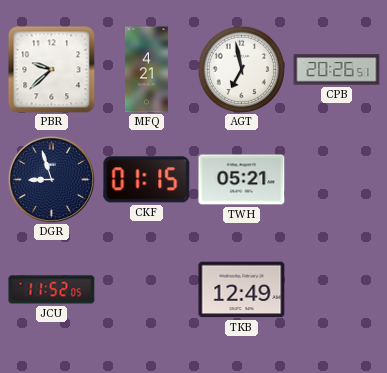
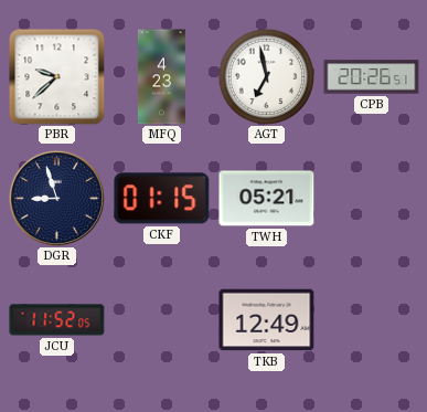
MFQ: 4:21 -> 4:23
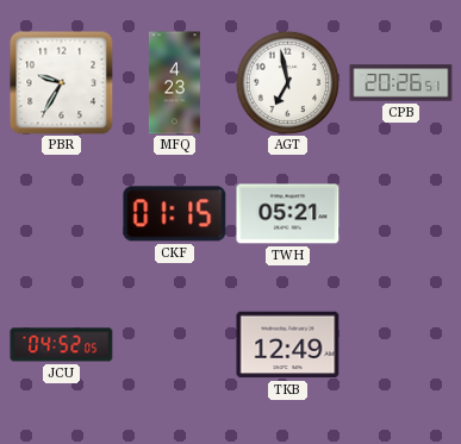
PBR: 9:38 -> 9:35
DGR: 8:57 -> none
JCU: 11:52 -> 04:52
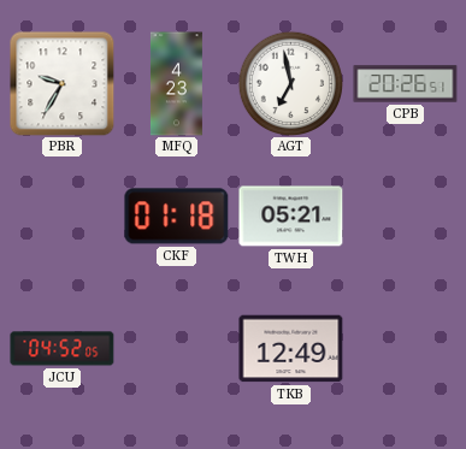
CKF: 01:15 -> 01:18
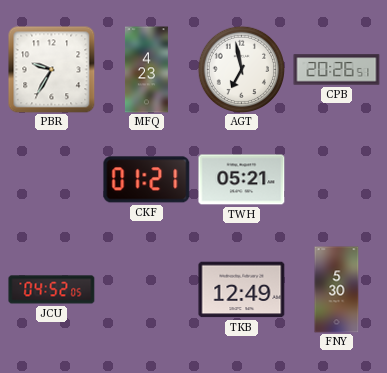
CKF: 01:18 -> 01:21
FNY: none -> 5:30
